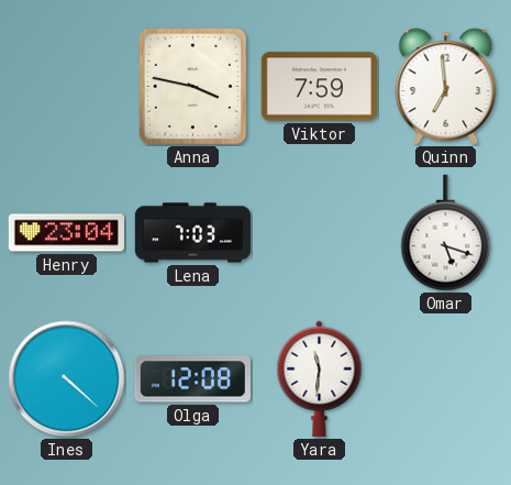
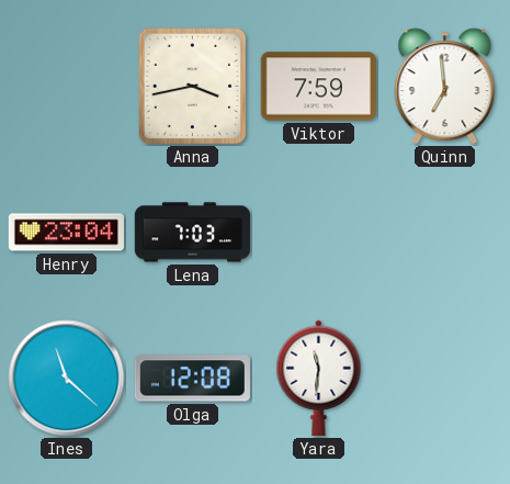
Anna: 3:47 -> 3:43
Omar: 5:18 -> none
Ines: 4:22 -> 11:22
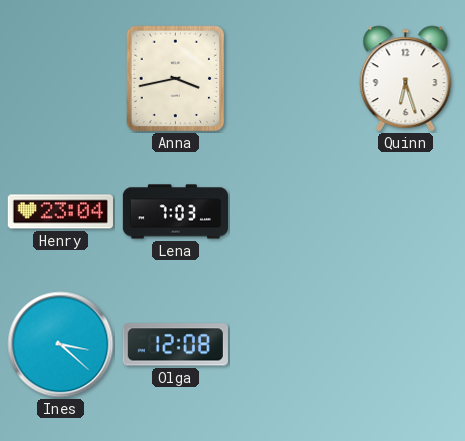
Viktor: 7:59 -> none
Quinn: 6:59 -> 6:27
Ines: 11:22 -> 3:22
Yara: 11:31 -> none
